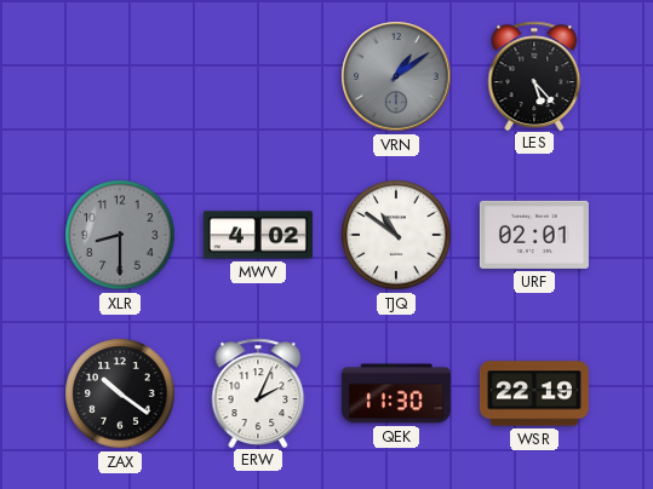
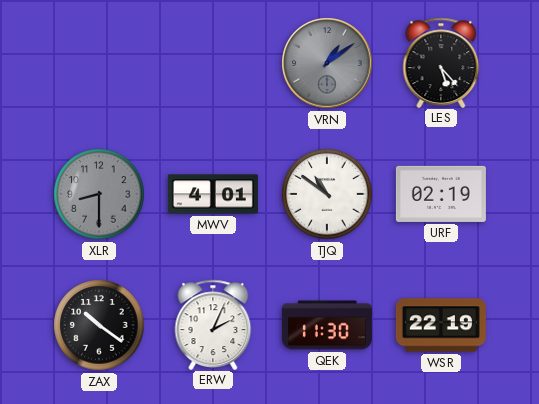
MWV: 4:02 -> 4:01
URF: 02:01 -> 02:19
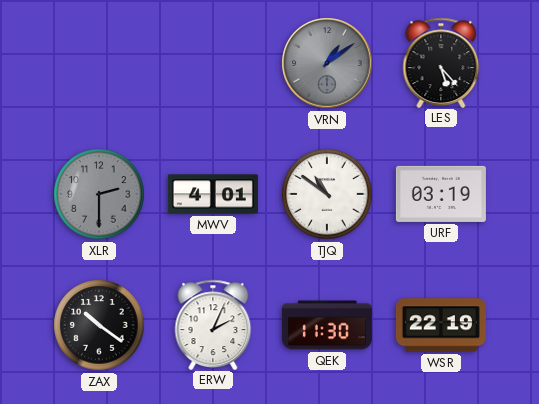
XLR: 8:30 -> 2:30
URF: 02:19 -> 03:19
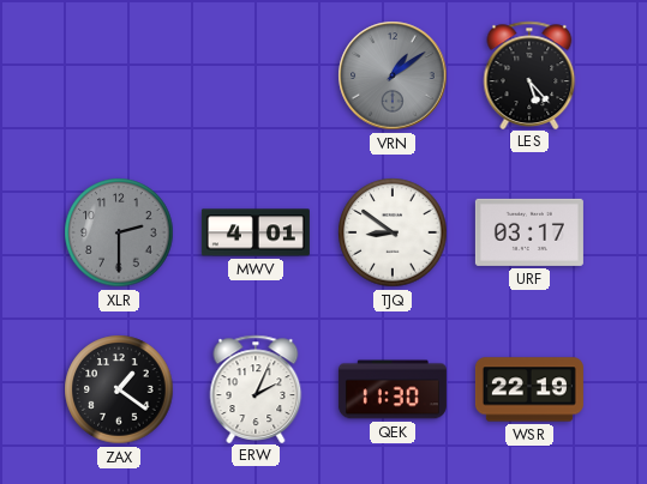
TJQ: 10:51 -> 8:51
URF: 03:19 -> 03:17
ZAX: 10:21 -> 1:21
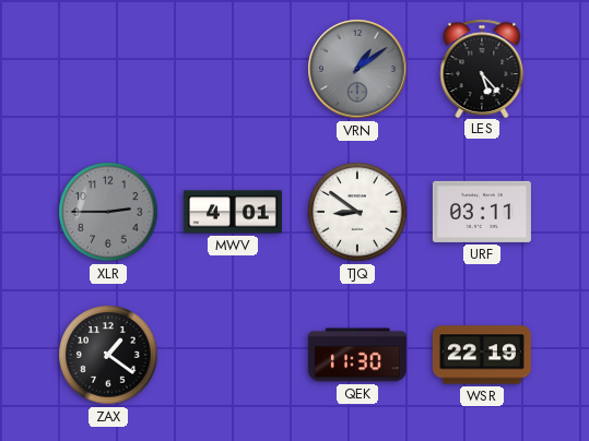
XLR: 2:30 -> 2:45
URF: 03:17 -> 03:11
ERW: 2:04 -> none
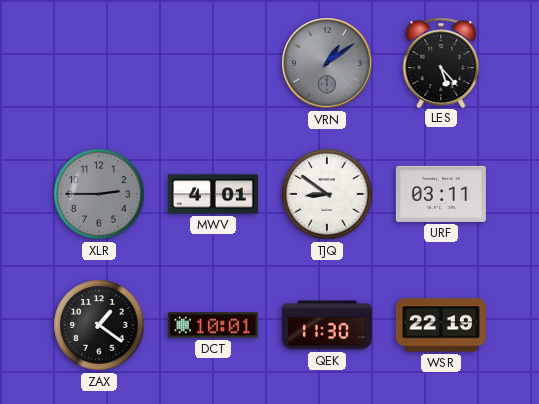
DCT: none -> 10:01
